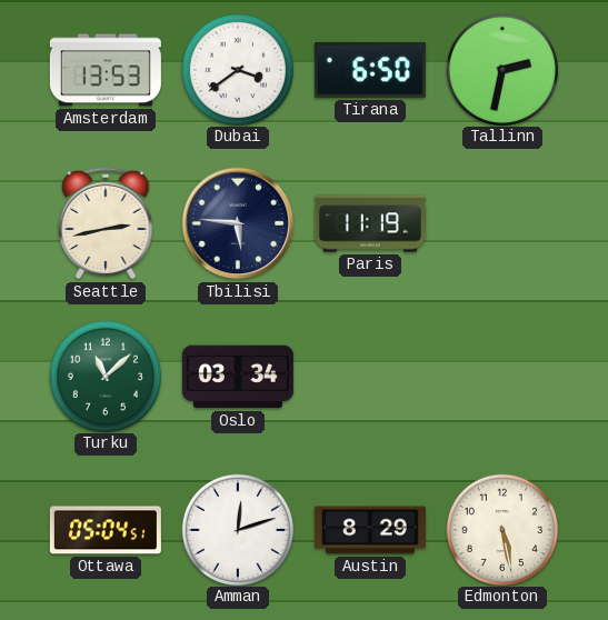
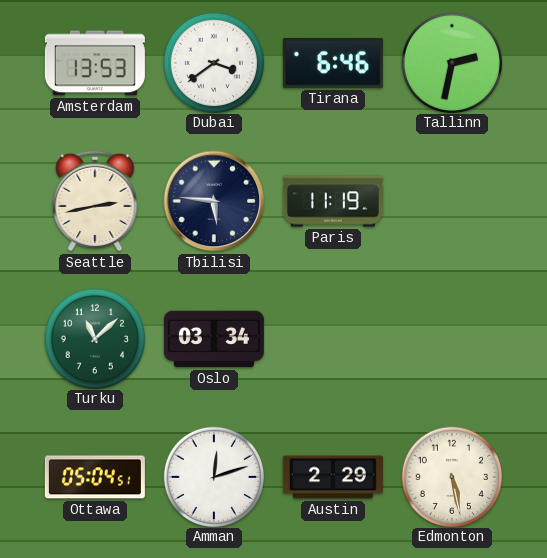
Tirana: 6:50 -> 6:46
Austin: 8:29 -> 2:29
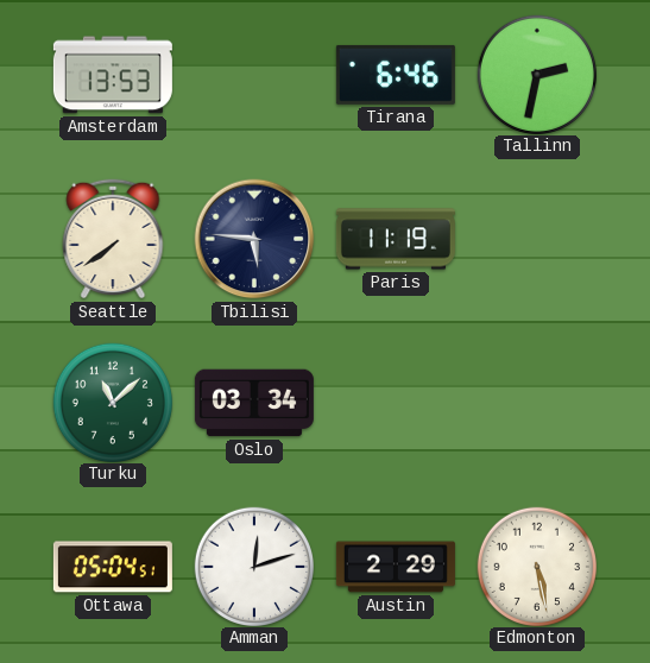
Dubai: 3:39 -> none
Seattle: 2:43 -> 7:39
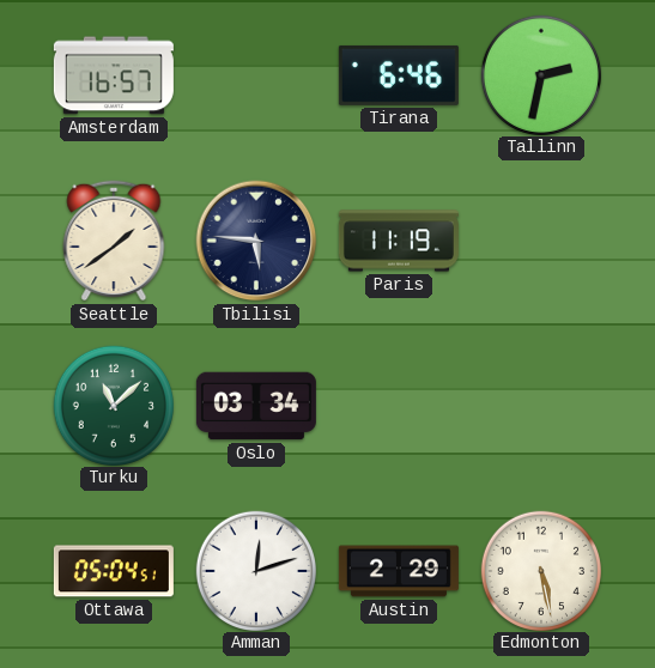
Amsterdam: 13:53 -> 16:57
Seattle: 7:39 -> 1:39
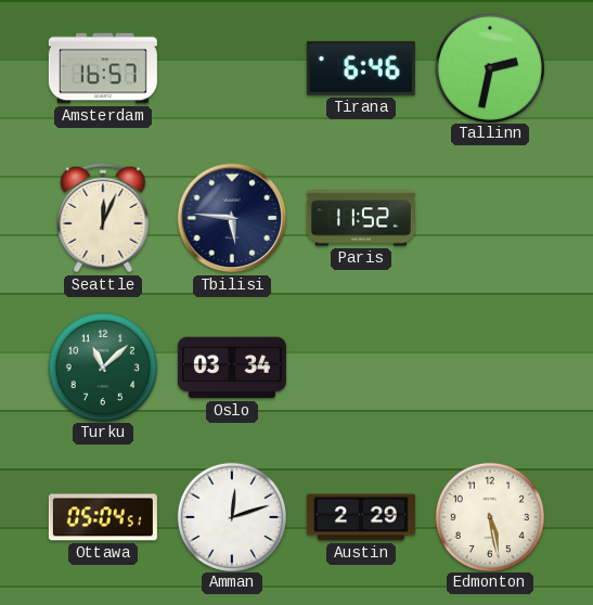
Seattle: 1:39 -> 12:04
Paris: 11:19 -> 11:52
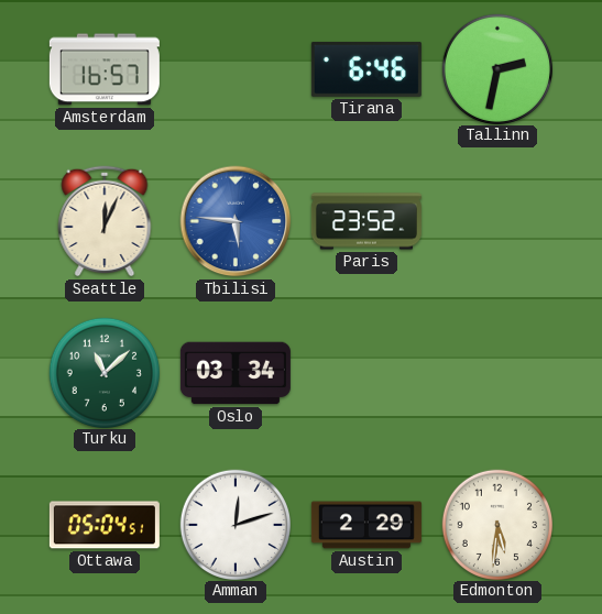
Tbilisi dial: navy -> blue
Paris: 11:52 -> 23:52
Edmonton: 5:28 -> 5:31
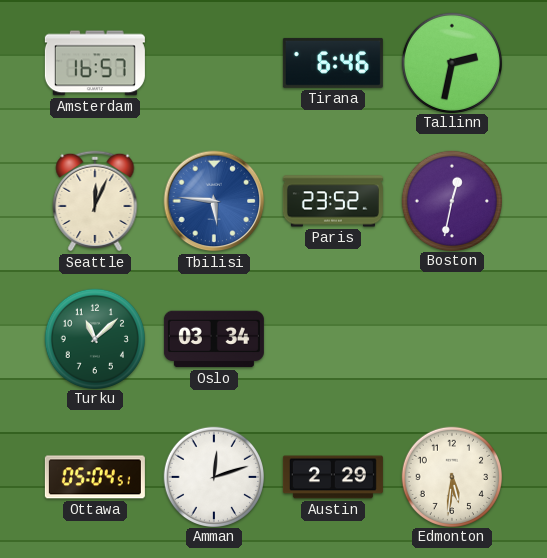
Boston: none -> 12:32
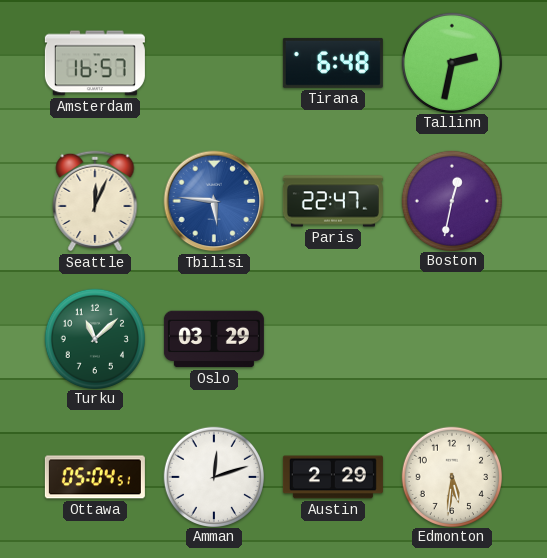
Tirana: 6:46 -> 6:48
Paris: 23:52 -> 22:47
Oslo: 03:34 -> 03:29
